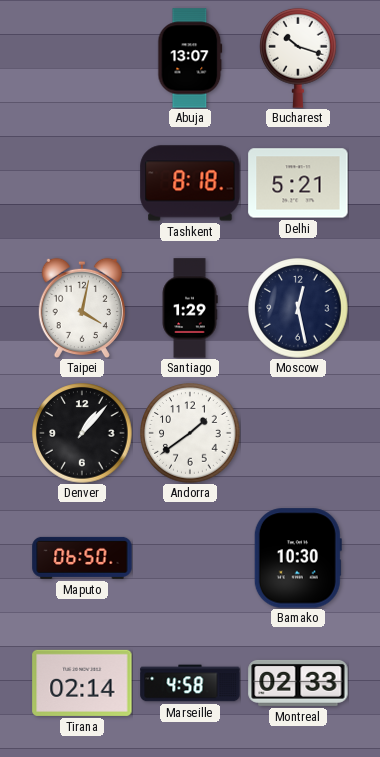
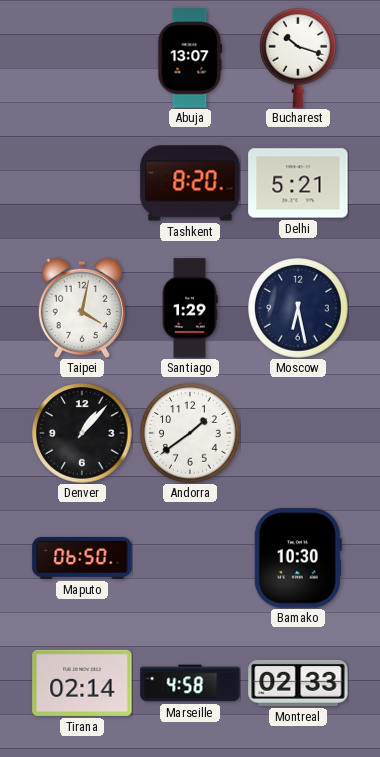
Tashkent: 8:18 -> 8:20
Moscow: 12:28 -> 6:28
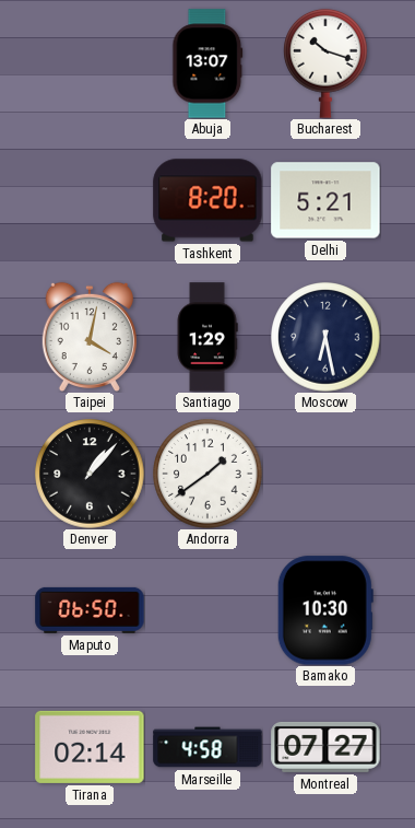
Montreal: 02:33 -> 07:27
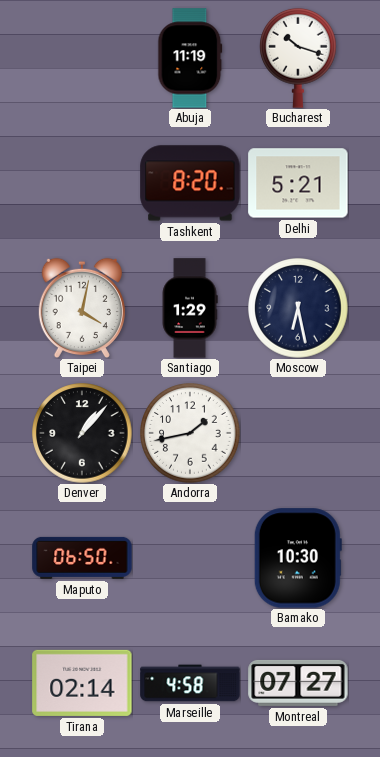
Abuja: 13:07 -> 11:19
Andorra: 1:39 -> 1:43
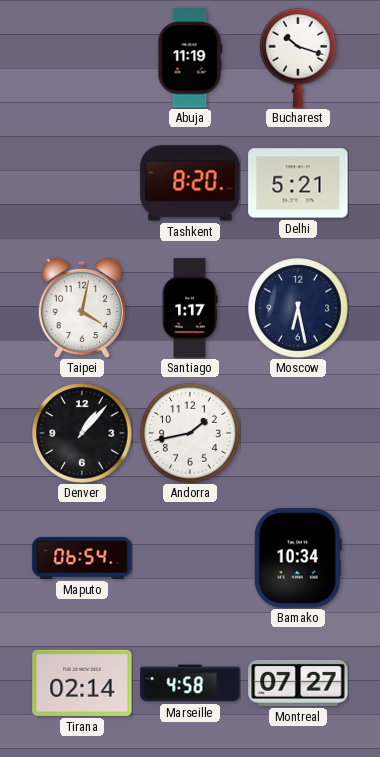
Santiago: 1:29 -> 1:17
Maputo: 06:50 -> 06:54
Bamako: 10:30 -> 10:34
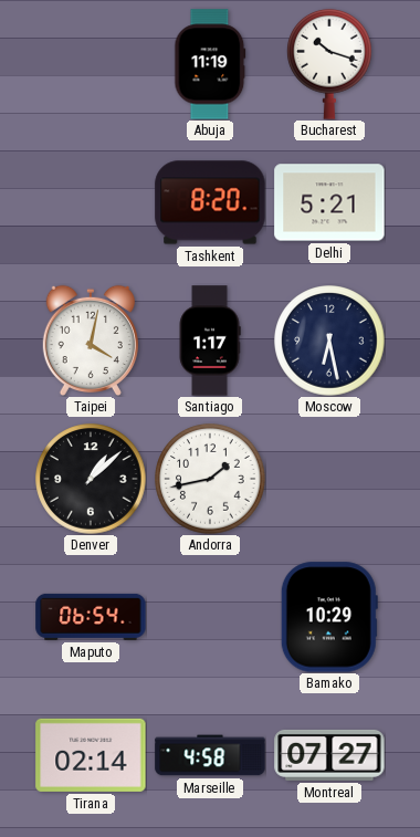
Denver: 1:07 -> 1:08
Bamako: 10:34 -> 10:29
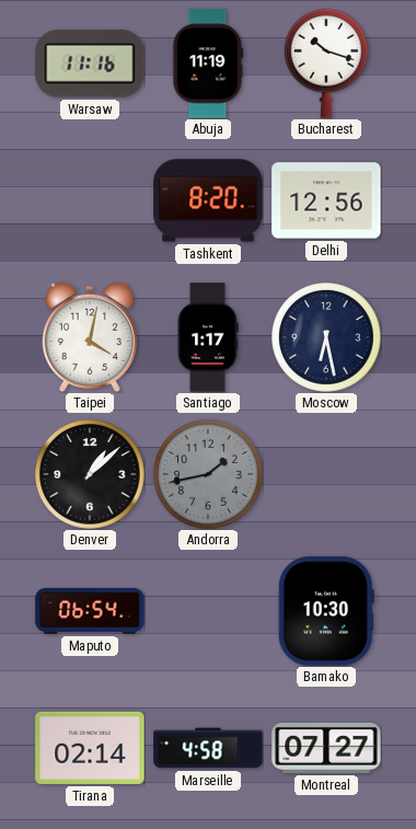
Warsaw: none -> 11:16
Delhi: 5:21 -> 12:56
Andorra dial: white -> grey
Bamako: 10:29 -> 10:30
